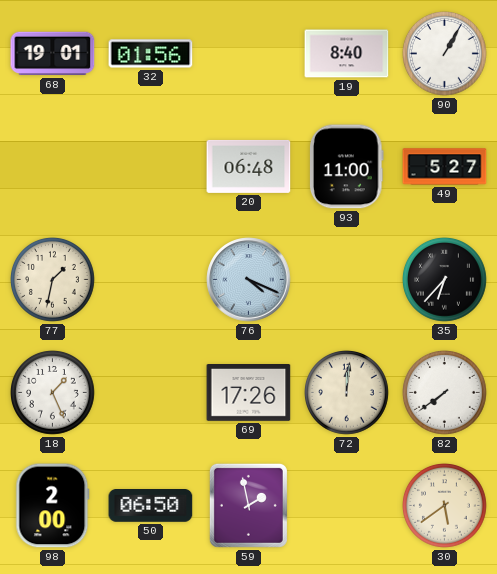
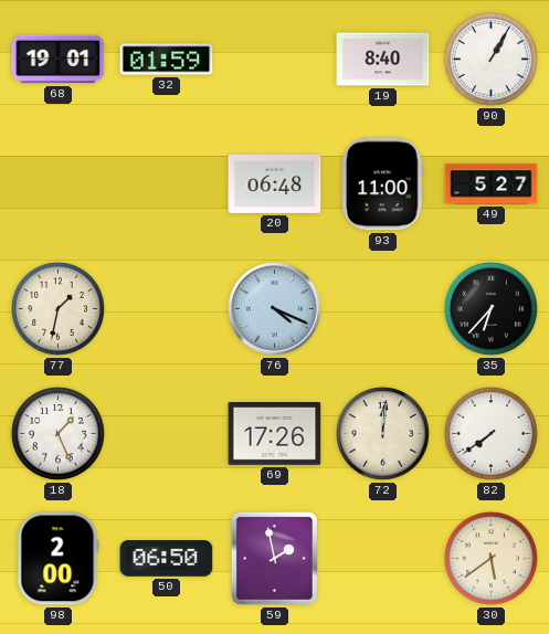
32: 01:56 -> 01:59
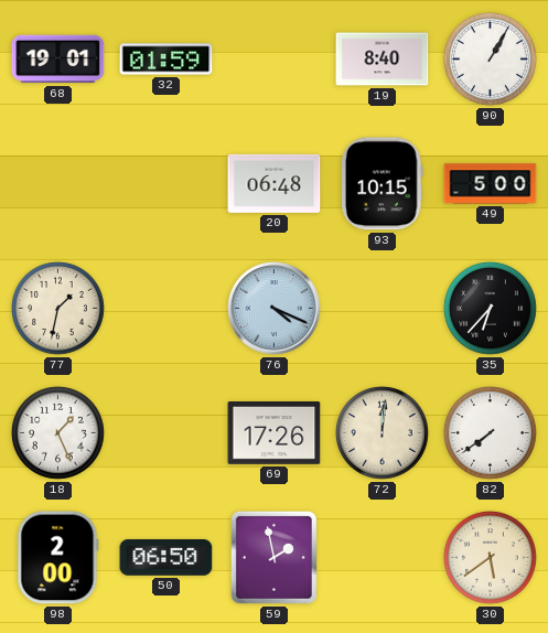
93: 11:00 -> 10:15
49: 5:27 -> 5:00
